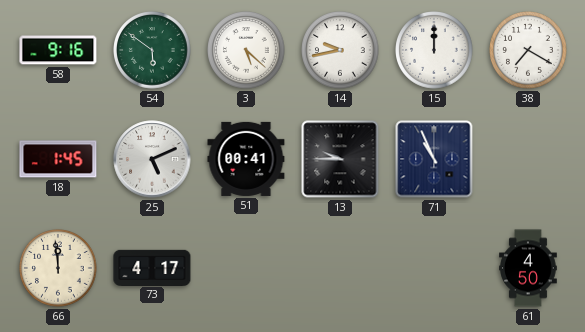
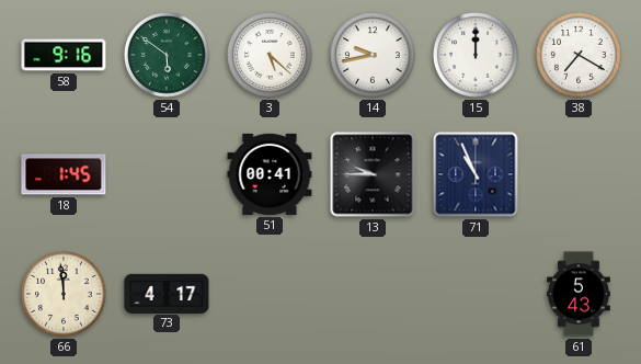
25: 5:11 -> none
61: 4:50 -> 5:43
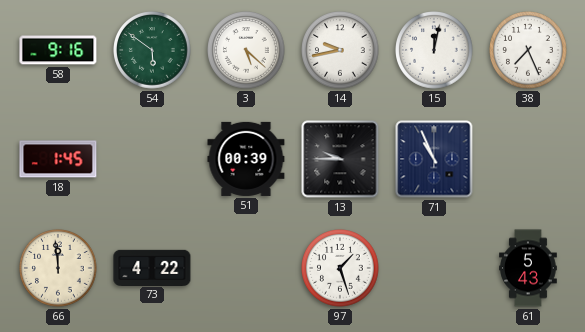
15: 12:00 -> 12:02
38: 7:20 -> 7:26
51: 00:41 -> 00:39
73: 4:17 -> 4:22
97: none -> 1:27
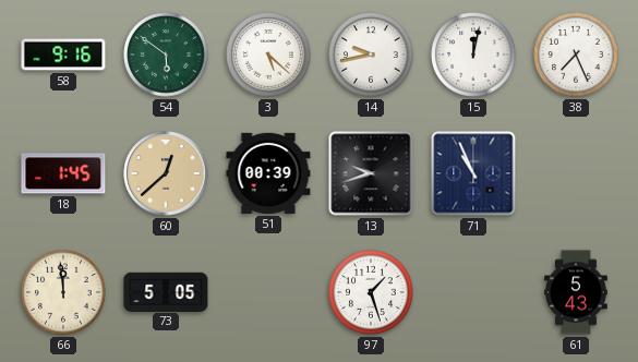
60: none -> 12:38
13: 9:45 -> 9:42
73: 4:22 -> 5:05
